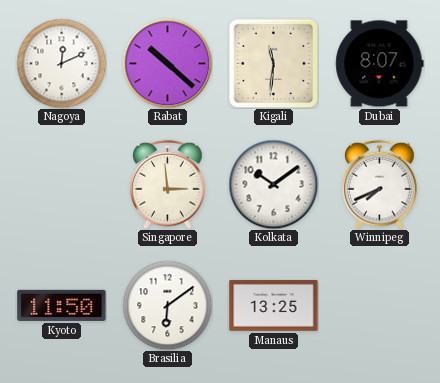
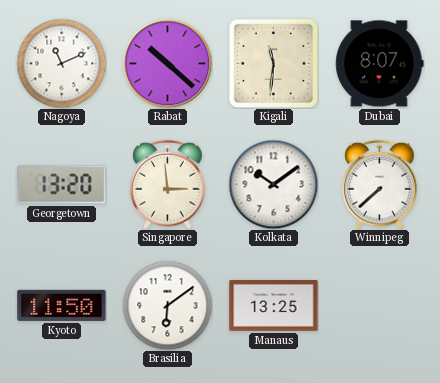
Nagoya: 12:11 -> 11:11
Georgetown: none -> 13:20
Winnipeg: 7:41 -> 7:38
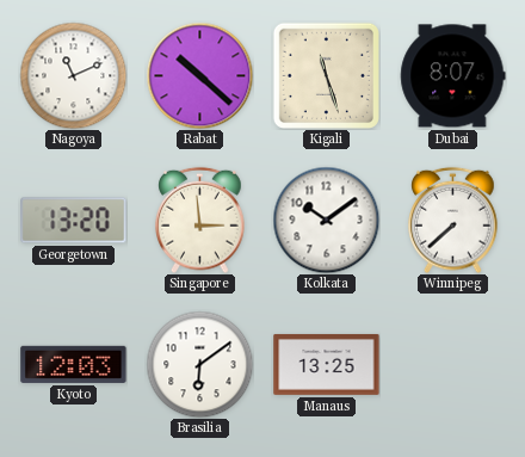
Kigali: 11:31 -> 11:27
Kyoto: 11:50 -> 12:03
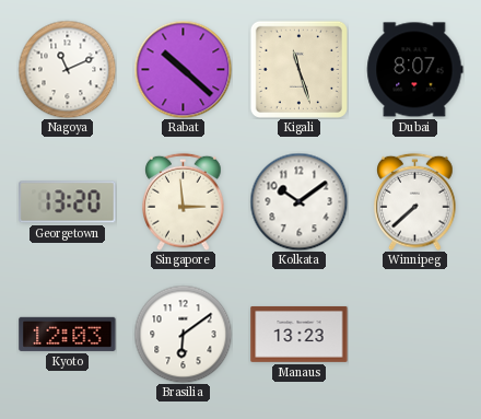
Manaus: 13:25 -> 13:23
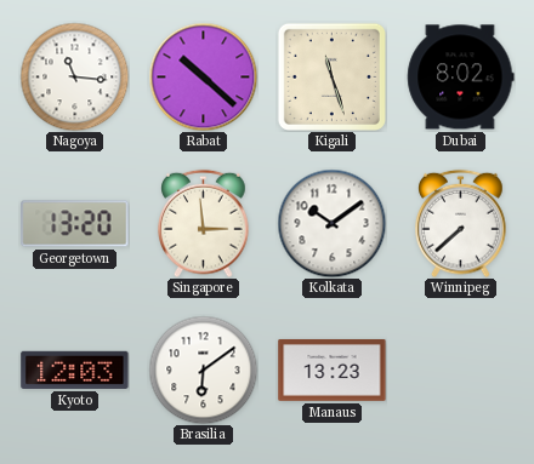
Nagoya: 11:11 -> 11:16
Dubai: 8:07 -> 8:02
